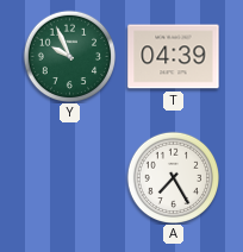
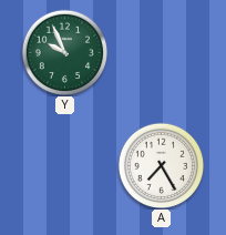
T: 04:39 -> none
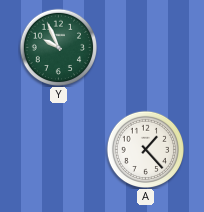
A: 7:25 -> 1:23
